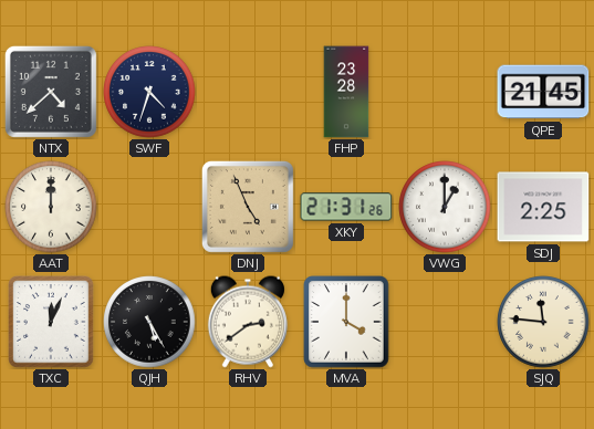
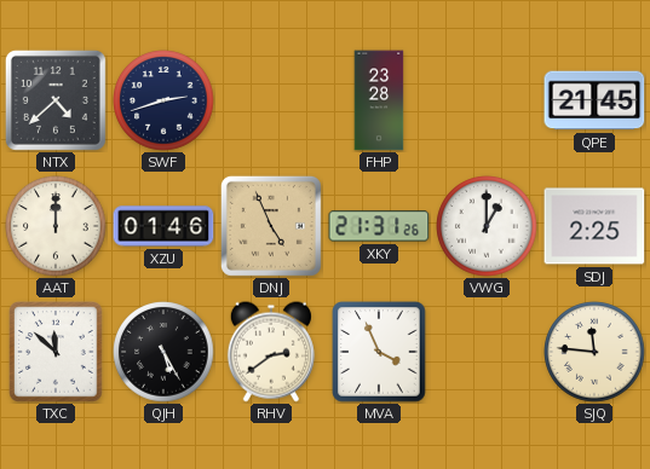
SWF: 4:33 -> 2:42
XZU: none -> 01:46
TXC: 12:04 -> 11:52
MVA: 4:00 -> 3:56
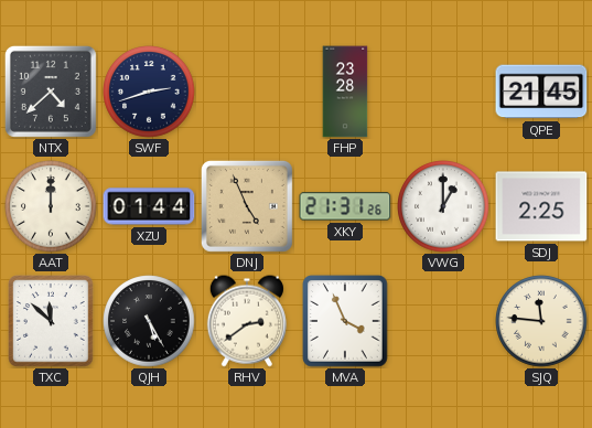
XZU: 01:46 -> 01:44
